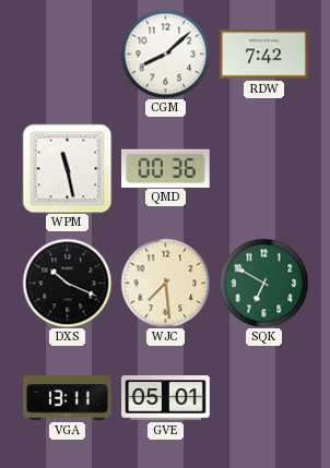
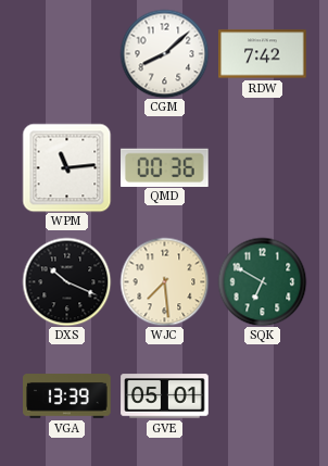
WPM: 11:28 -> 11:14
VGA: 13:11 -> 13:39
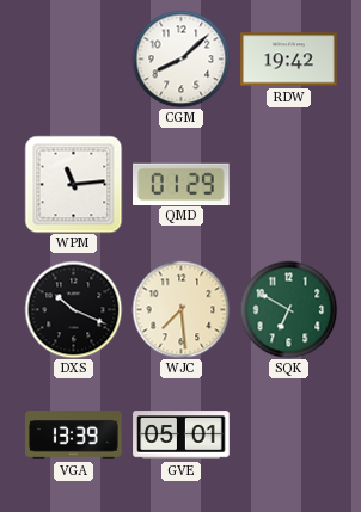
RDW: 7:42 -> 19:42
QMD: 00:36 -> 01:29
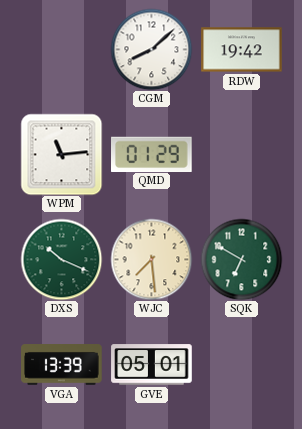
DXS dial: black -> green
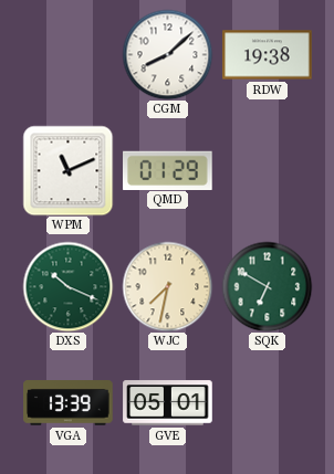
RDW: 19:42 -> 19:38
WPM: 11:14 -> 11:11
WJC: 7:29 -> 7:32
